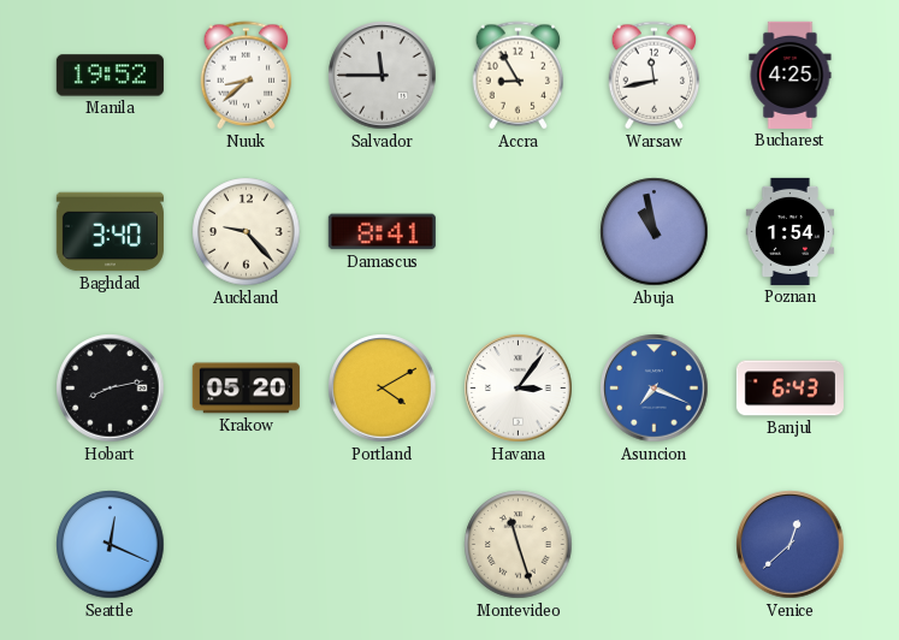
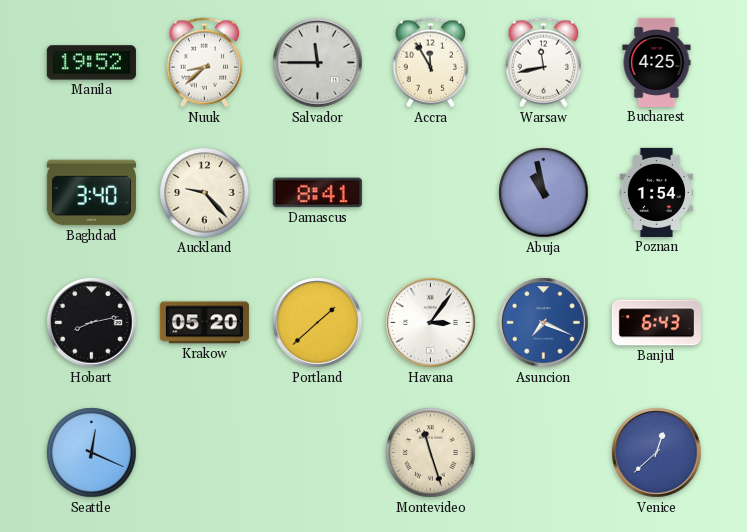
Accra: 8:55 -> 11:55
Portland: 4:10 -> 1:38
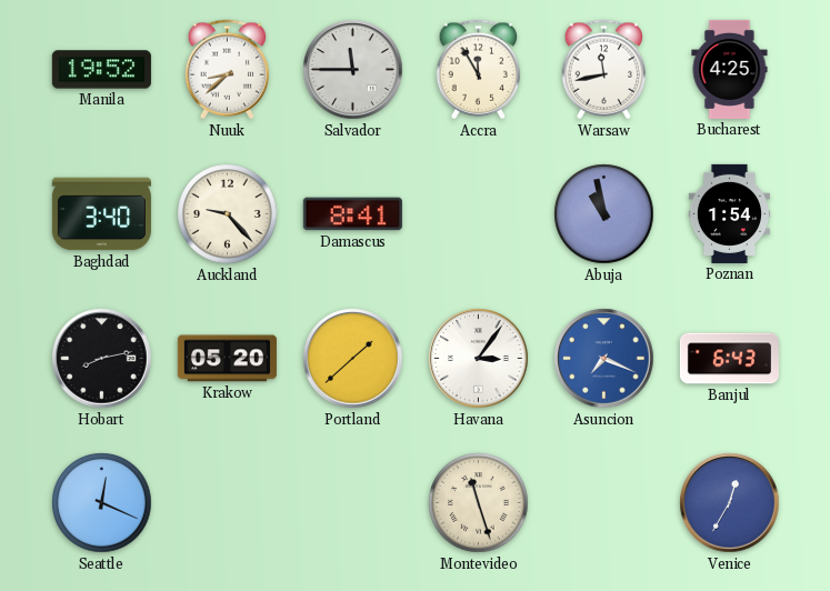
Venice: 12:38 -> 12:35
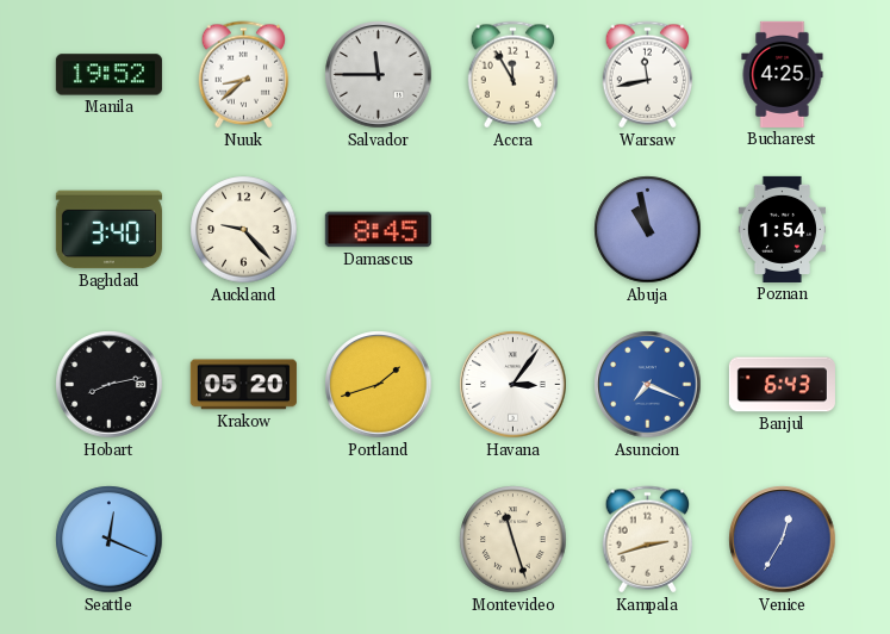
Damascus: 8:41 -> 8:45
Portland: 1:38 -> 1:42
Kampala: none -> 2:42
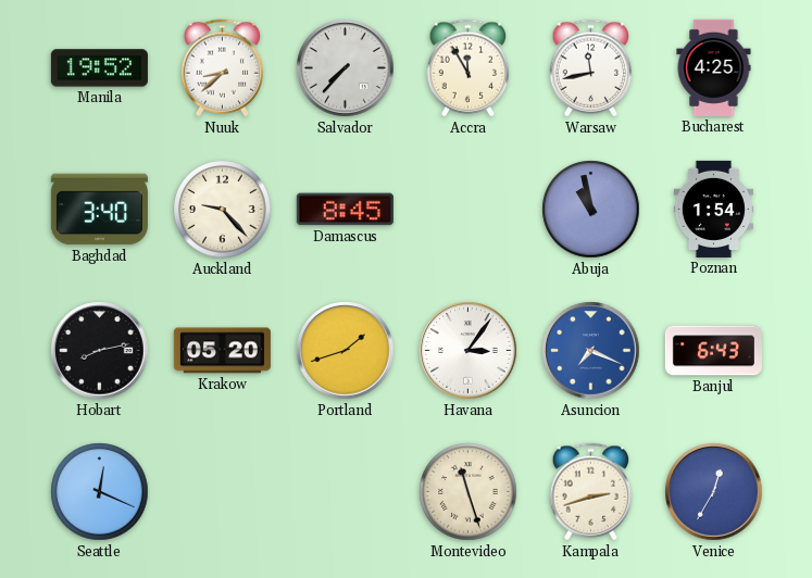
Salvador: 11:45 -> 7:37
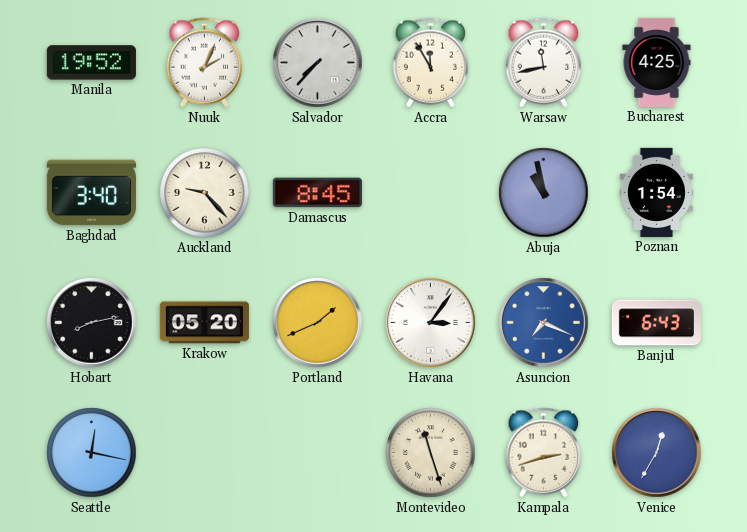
Nuuk: 8:38 -> 2:04
Portland: 1:42 -> 1:41
Seattle: 12:19 -> 12:17
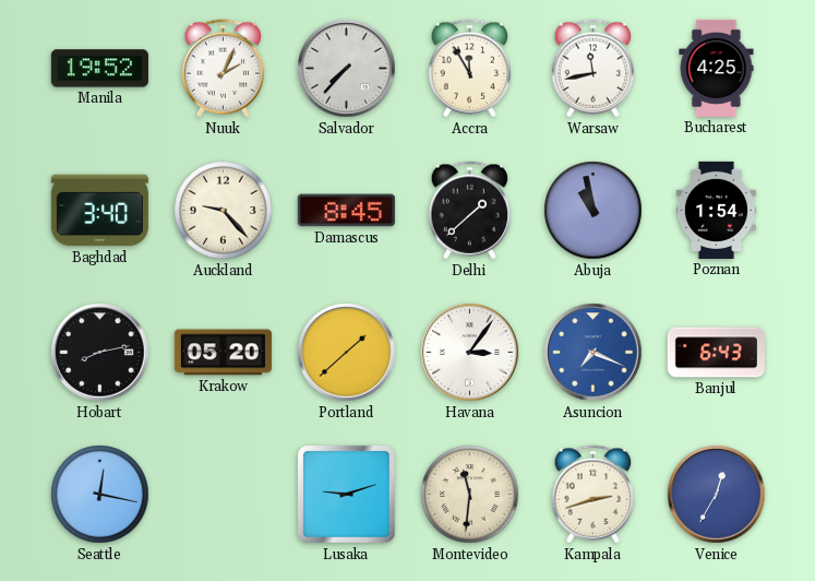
Delhi: none -> 1:38
Portland: 1:41 -> 1:38
Lusaka: none -> 9:12
Montevideo: 11:27 -> 11:31
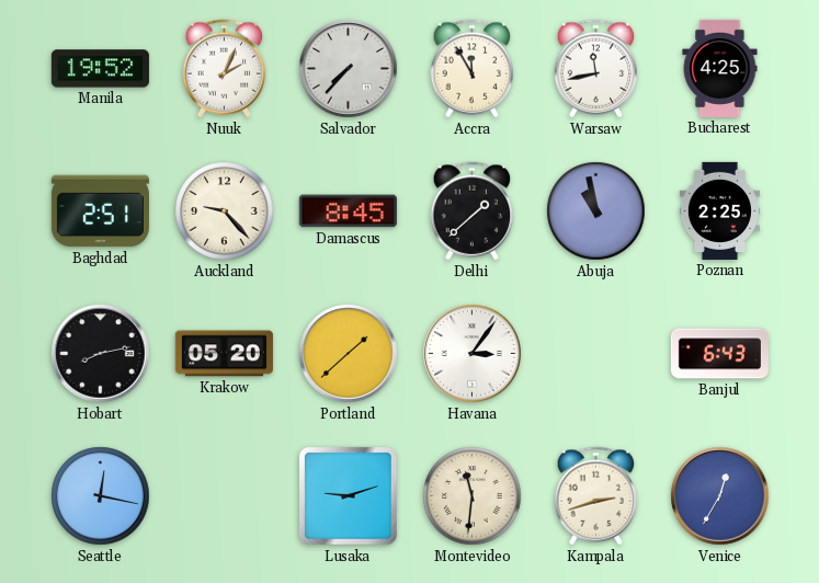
Baghdad: 3:40 -> 2:51
Poznan: 1:54 -> 2:25
Asuncion: 7:19 -> none
